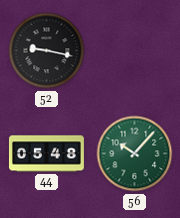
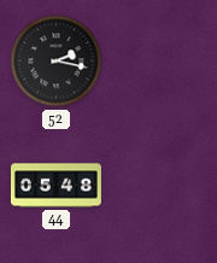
52: 9:17 -> 2:17
56: 10:07 -> none
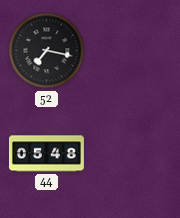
52: 2:17 -> 7:17
